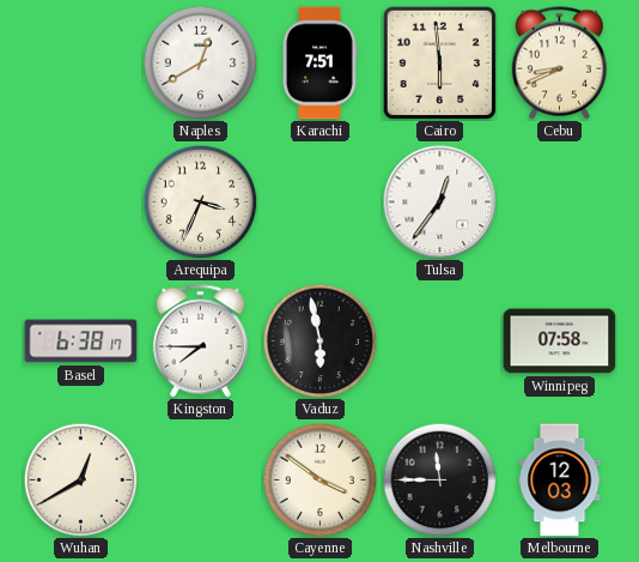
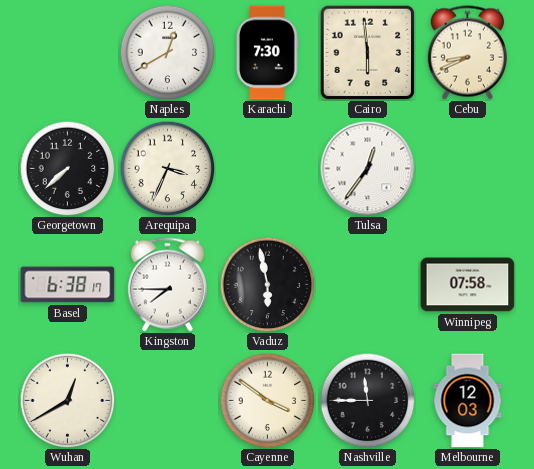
Karachi: 7:51 -> 7:30
Georgetown: none -> 7:38
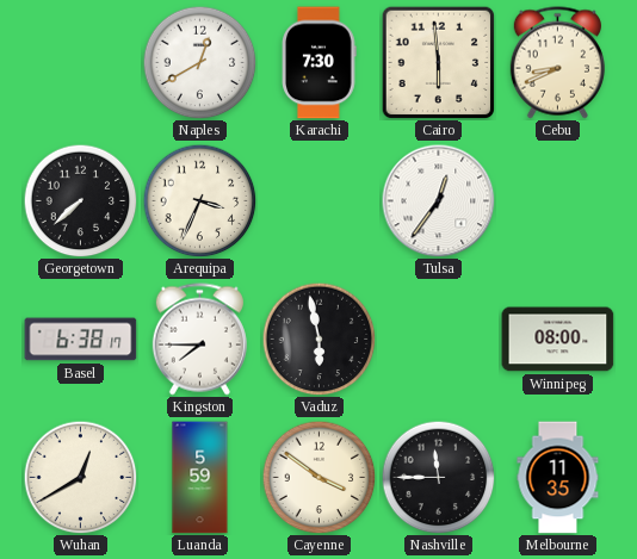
Winnipeg: 07:58 -> 08:00
Luanda: none -> 5:59
Melbourne: 12:03 -> 11:35
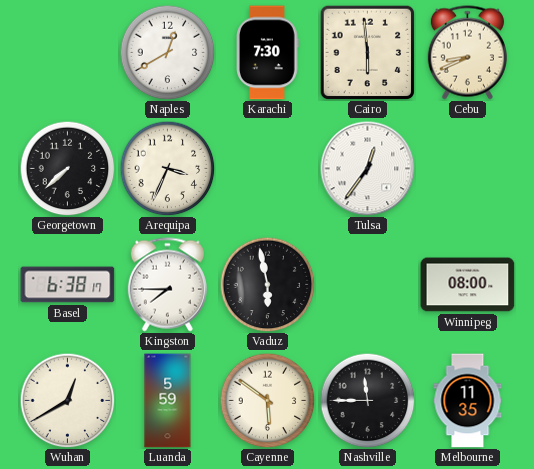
Cayenne: 3:51 -> 5:51
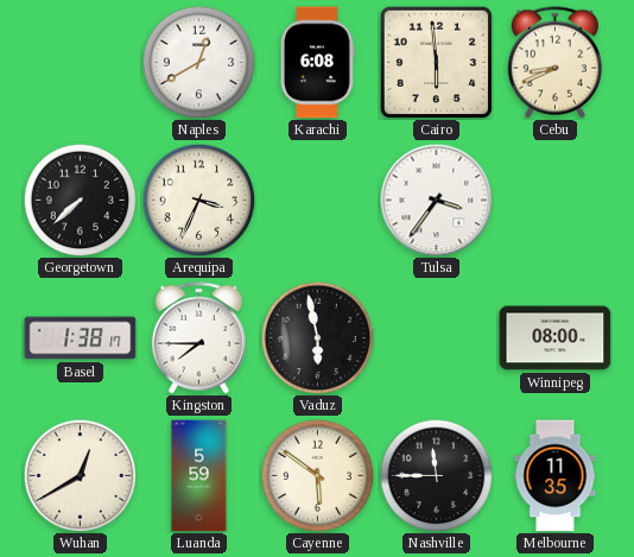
Karachi: 7:30 -> 6:08
Tulsa: 12:36 -> 3:36
Basel: 6:38 -> 1:38
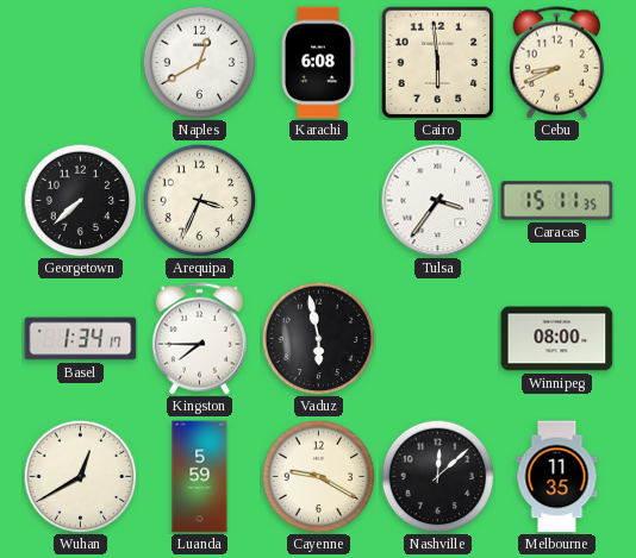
Caracas: none -> 15:11
Basel: 1:38 -> 1:34
Cayenne: 5:51 -> 9:20
Nashville: 11:45 -> 12:08
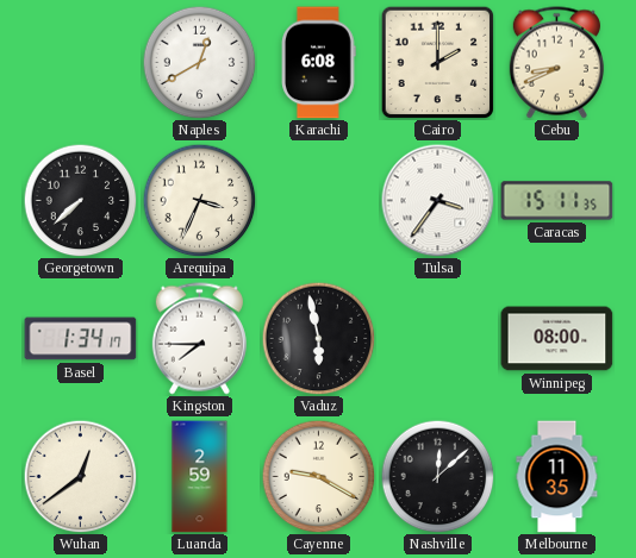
Cairo: 5:59 -> 2:00
Wuhan: 12:40 -> 12:39
Luanda: 5:59 -> 2:59
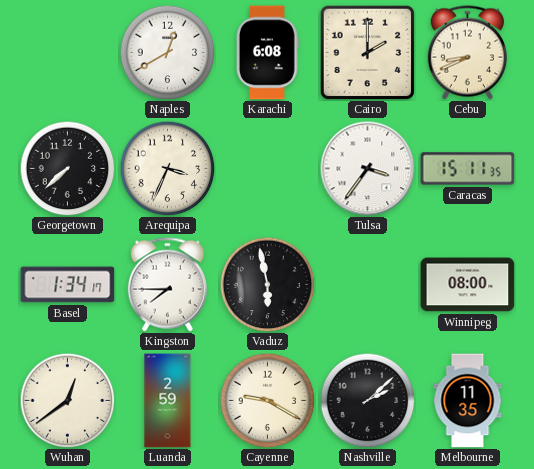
Nashville: 12:08 -> 2:08
